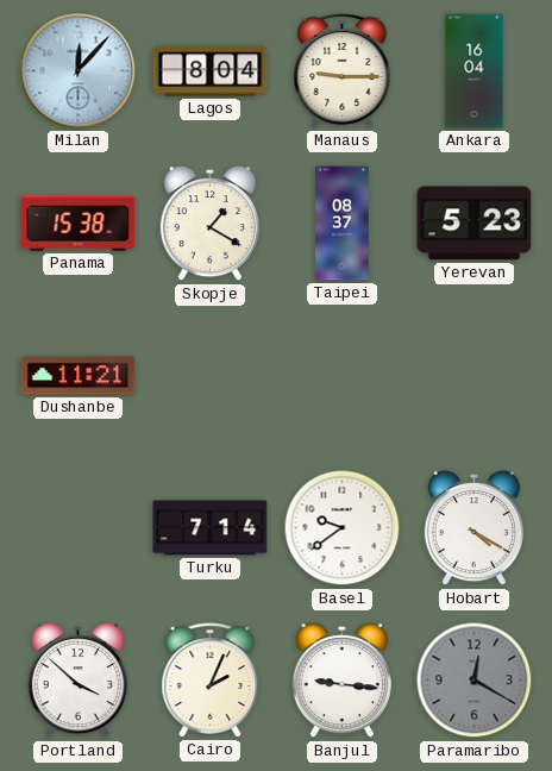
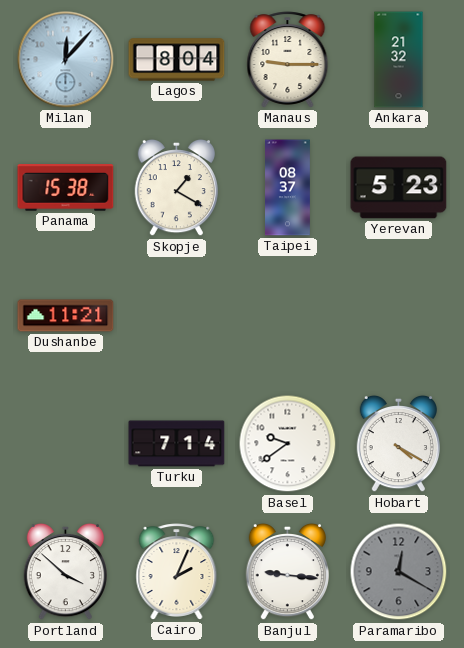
Ankara: 16:04 -> 21:32
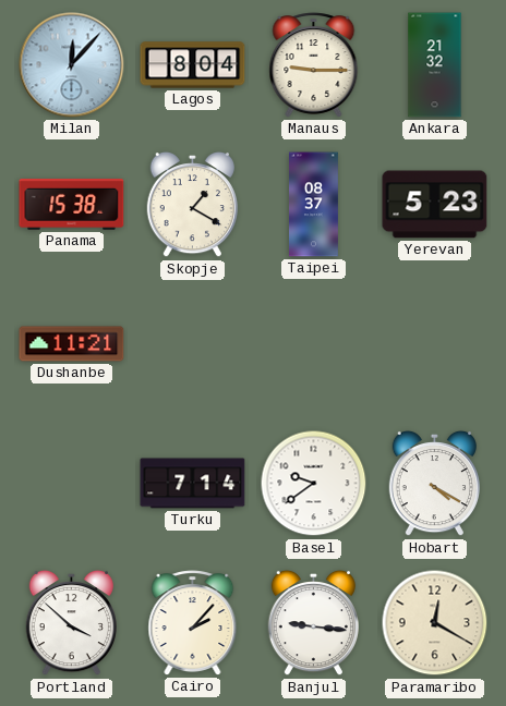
Cairo: 2:04 -> 2:07
Paramaribo dial: grey -> cream
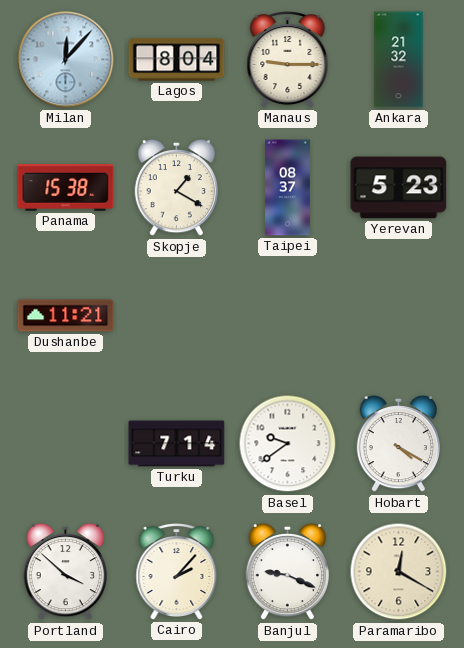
Banjul: 9:16 -> 9:19
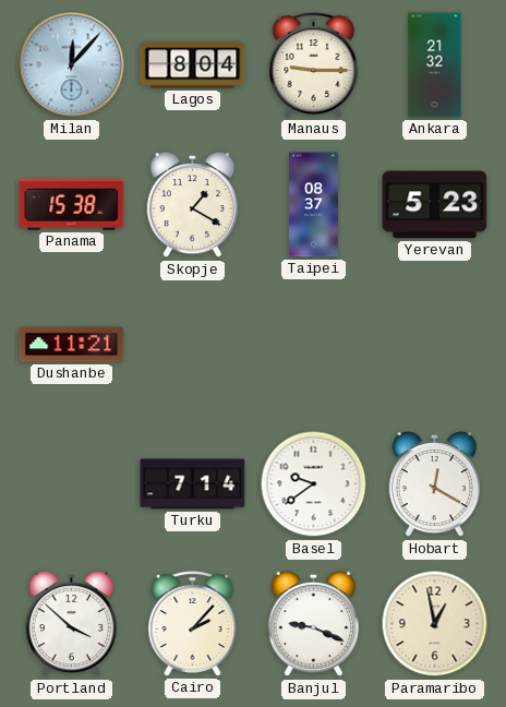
Hobart: 4:20 -> 12:20
Paramaribo: 12:20 -> 12:58
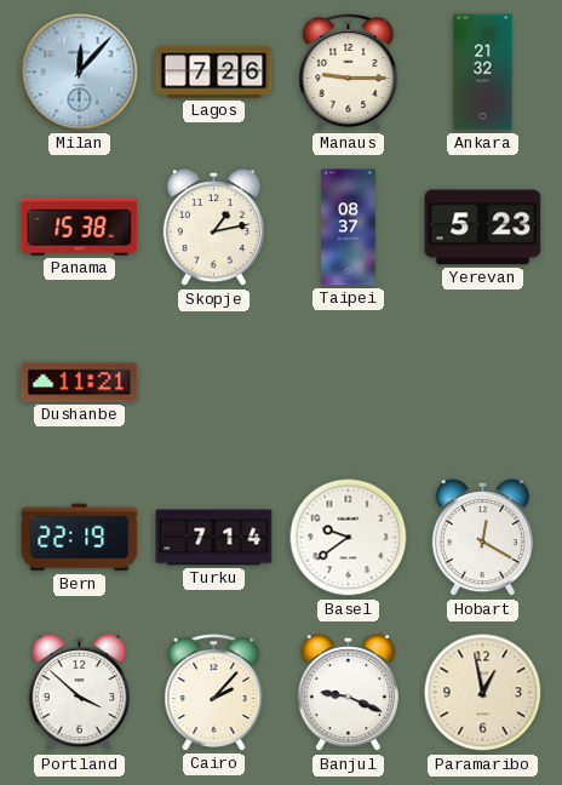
Lagos: 8:04 -> 7:26
Skopje: 1:20 -> 1:13
Bern: none -> 22:19
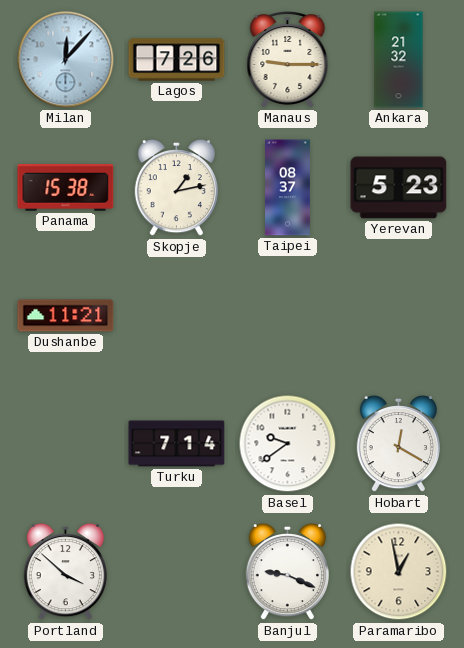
Bern: 22:19 -> none
Cairo: 2:07 -> none
